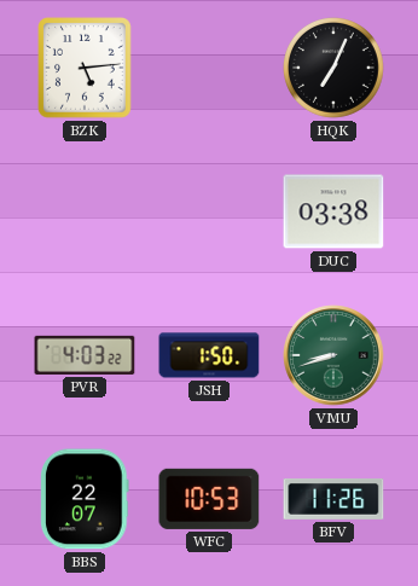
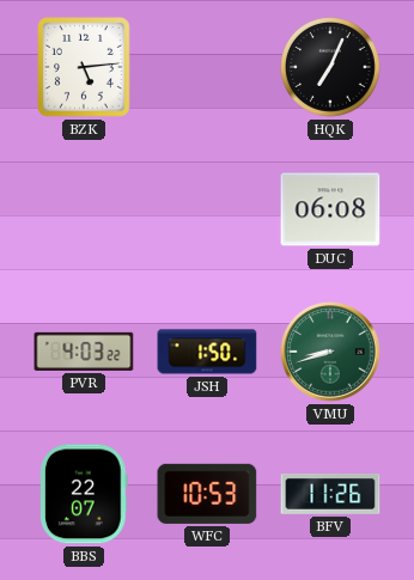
DUC: 03:38 -> 06:08
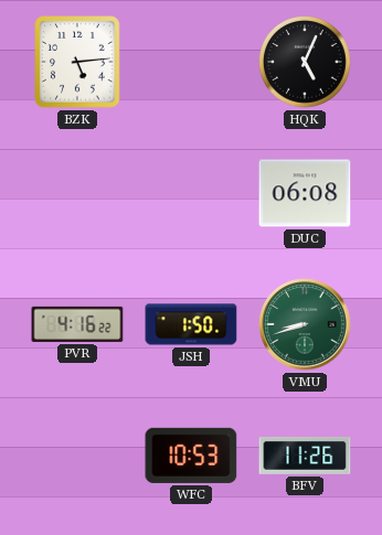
HQK: 7:04 -> 5:04
PVR: 4:03 -> 4:16
BBS: 22:07 -> none
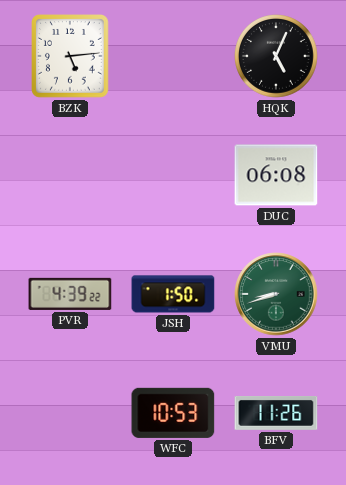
PVR: 4:16 -> 4:39
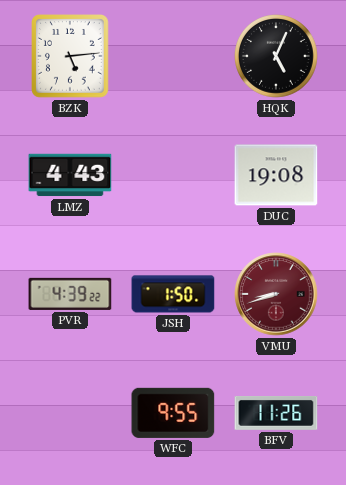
LMZ: none -> 4:43
DUC: 06:08 -> 19:08
VMU dial: green -> burgundy
WFC: 10:53 -> 9:55
